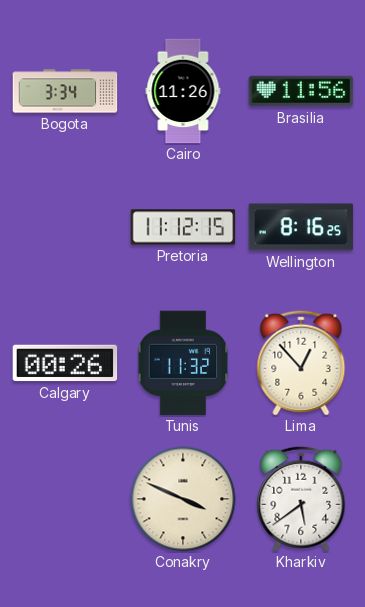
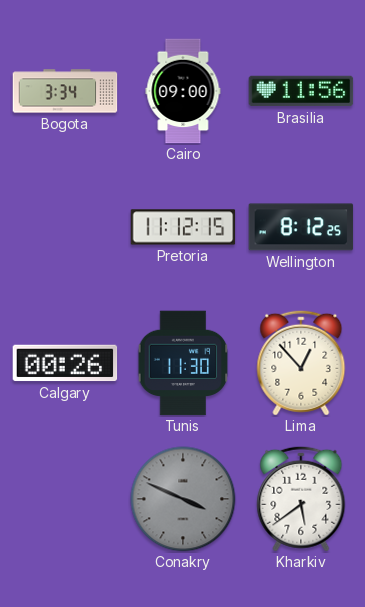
Cairo: 11:26 -> 09:00
Wellington: 8:16 -> 8:12
Tunis: 11:32 -> 11:30
Conakry dial: cream -> grey
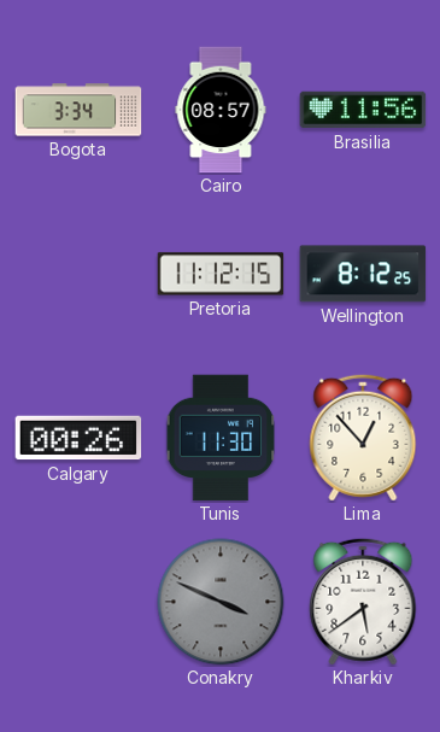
Cairo: 09:00 -> 08:57
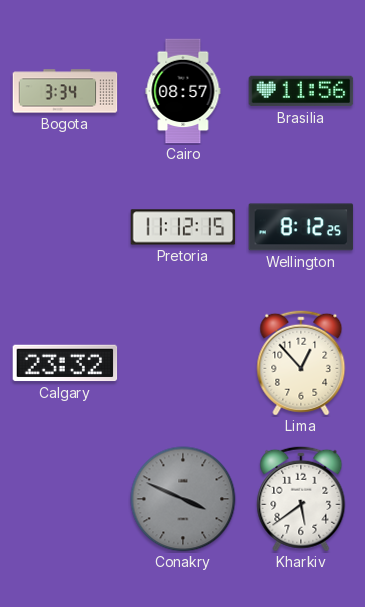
Calgary: 00:26 -> 23:32
Tunis: 11:30 -> none
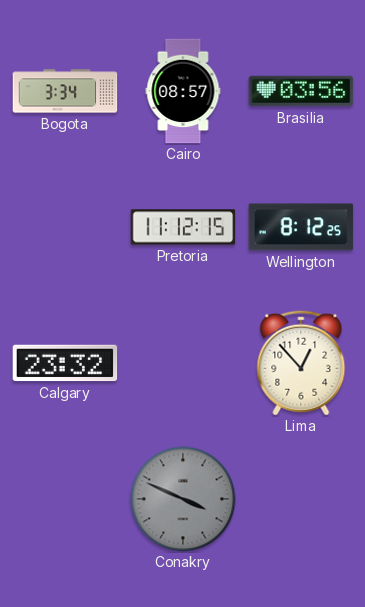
Brasilia: 11:56 -> 03:56
Kharkiv: 5:39 -> none
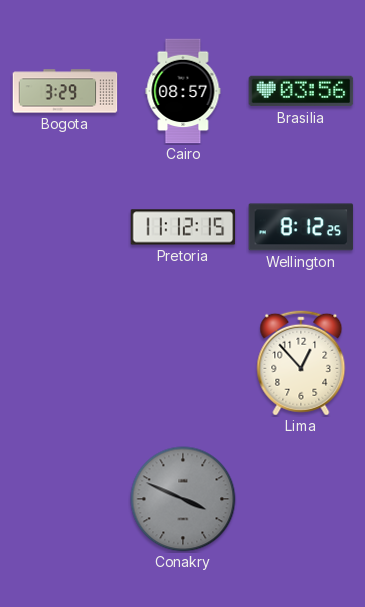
Bogota: 3:34 -> 3:29
Calgary: 23:32 -> none
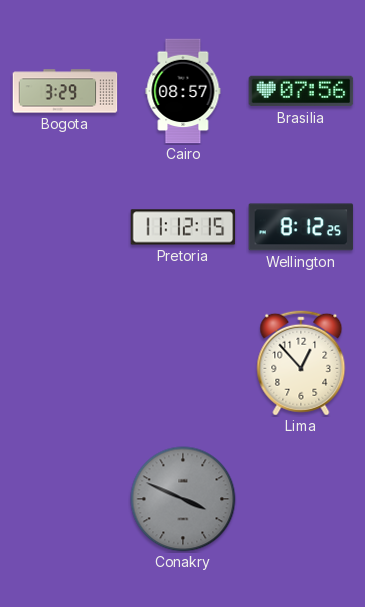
Brasilia: 03:56 -> 07:56
